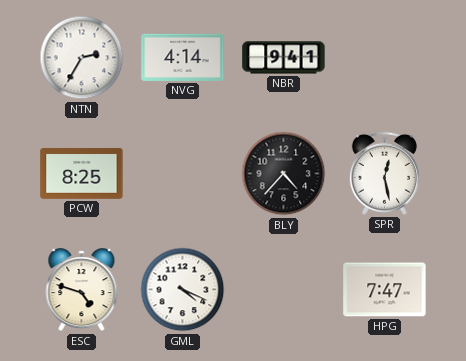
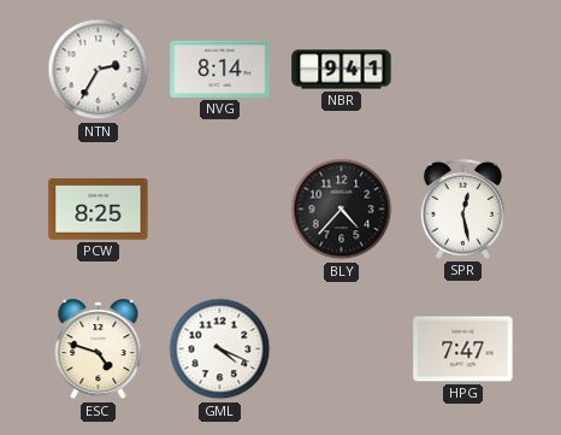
NVG: 4:14 -> 8:14
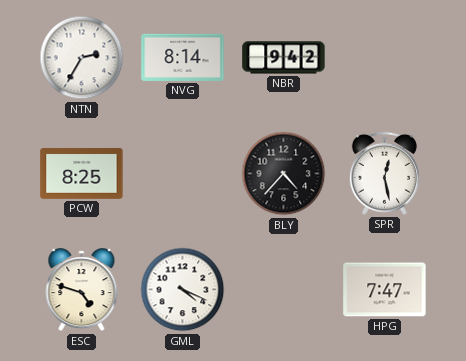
NBR: 9:41 -> 9:42
